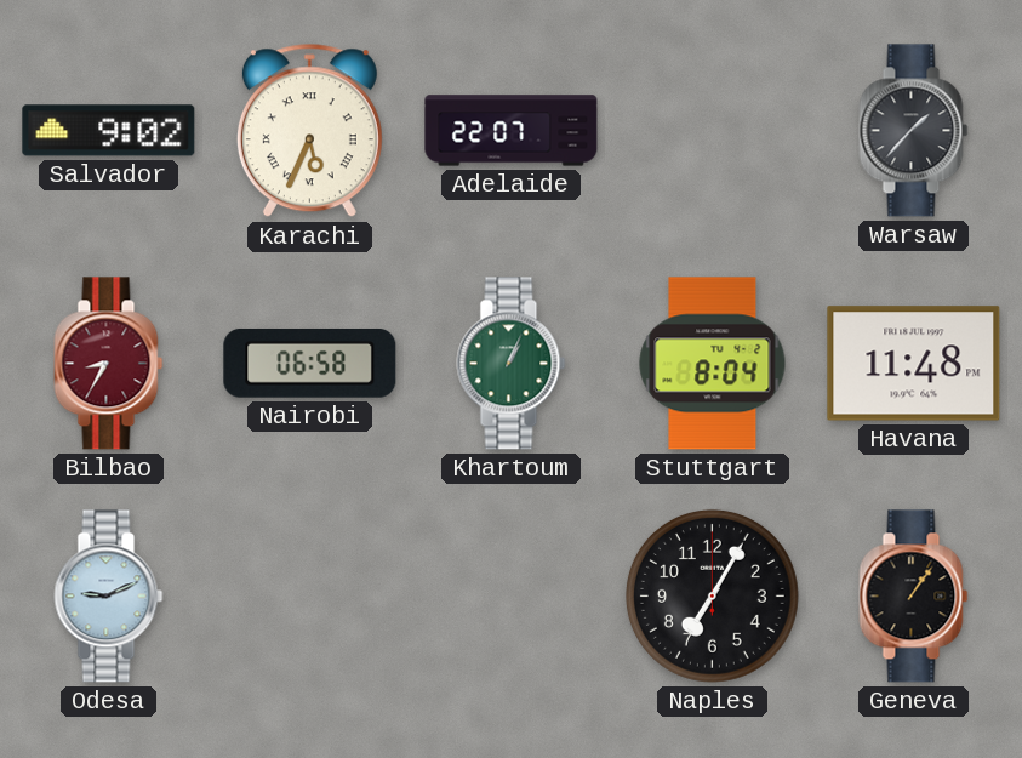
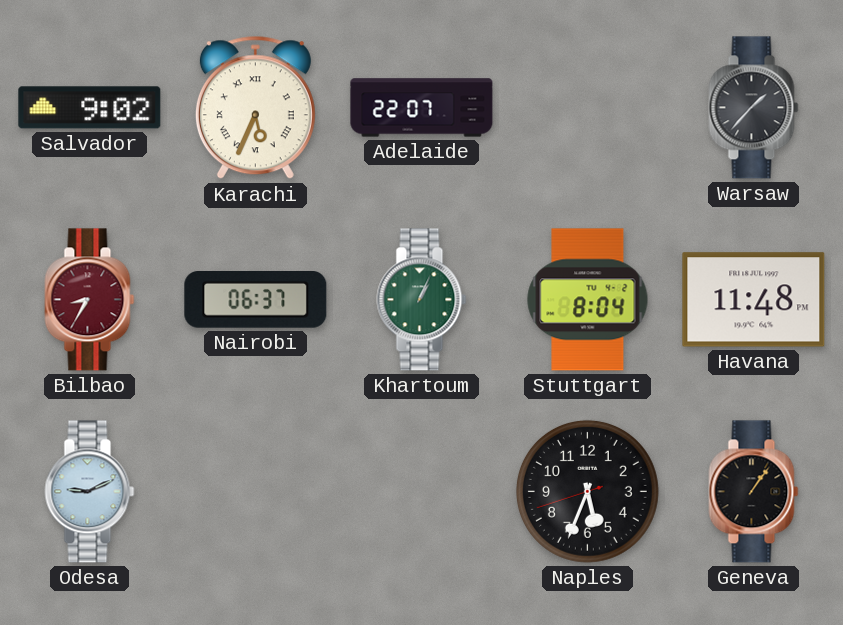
Nairobi: 06:58 -> 06:37
Naples: 7:05 -> 5:33
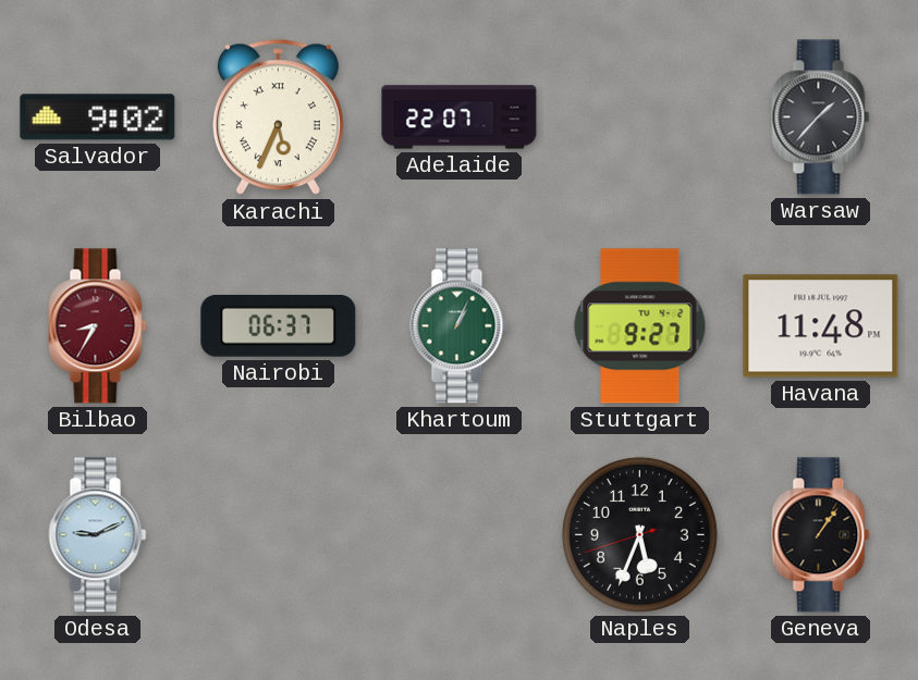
Stuttgart: 8:04 -> 9:27
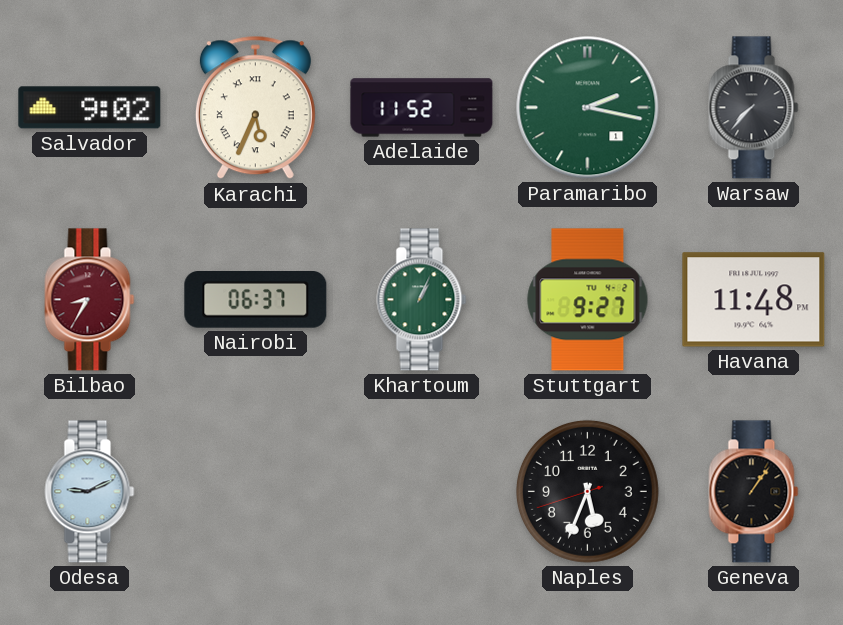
Adelaide: 22:07 -> 11:52
Paramaribo: none -> 2:17
Warsaw: 1:37 -> 7:37
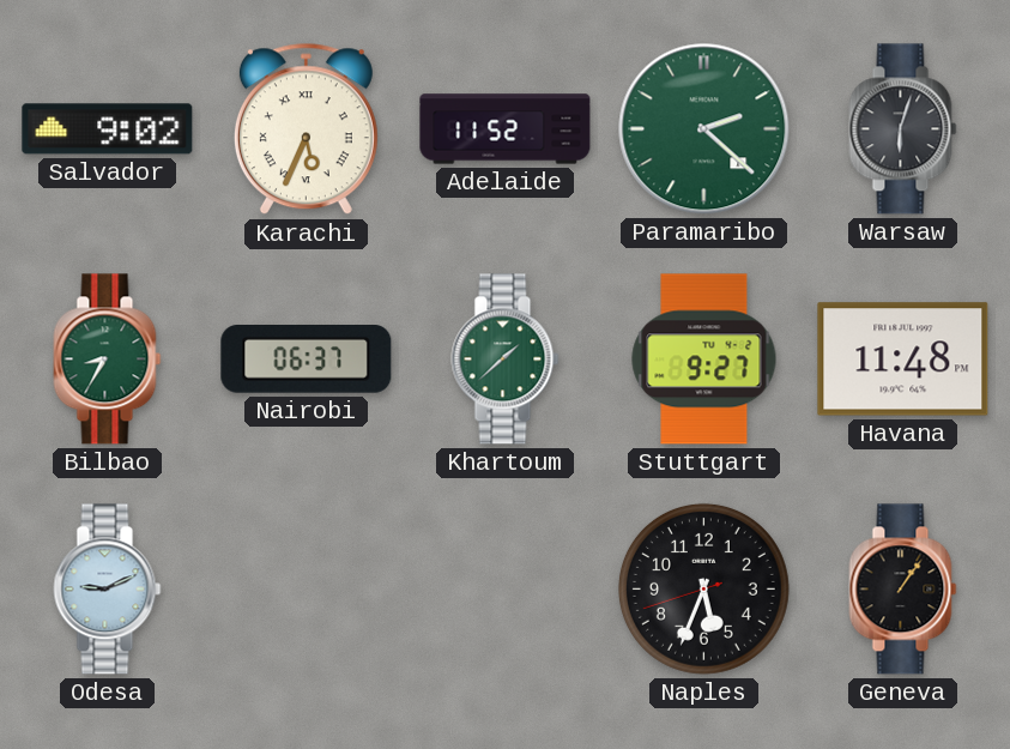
Paramaribo: 2:17 -> 2:22
Warsaw: 7:37 -> 6:03
Bilbao dial: burgundy -> green
Khartoum: 1:04 -> 1:38
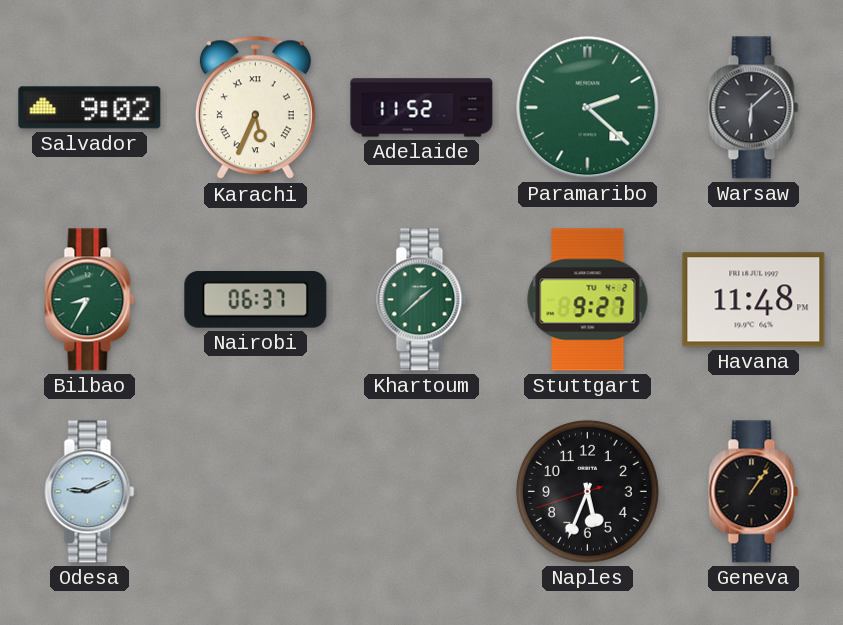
Warsaw: 6:03 -> 6:08
